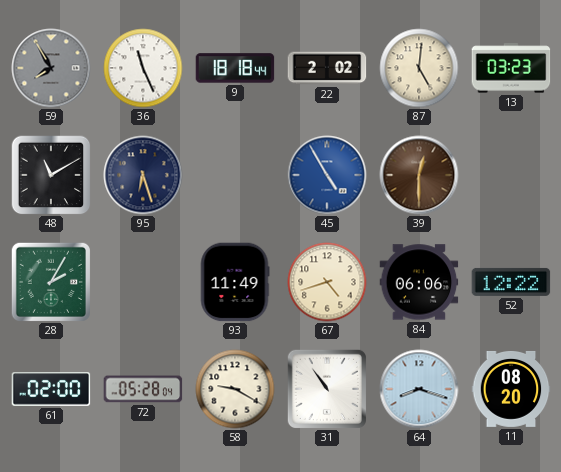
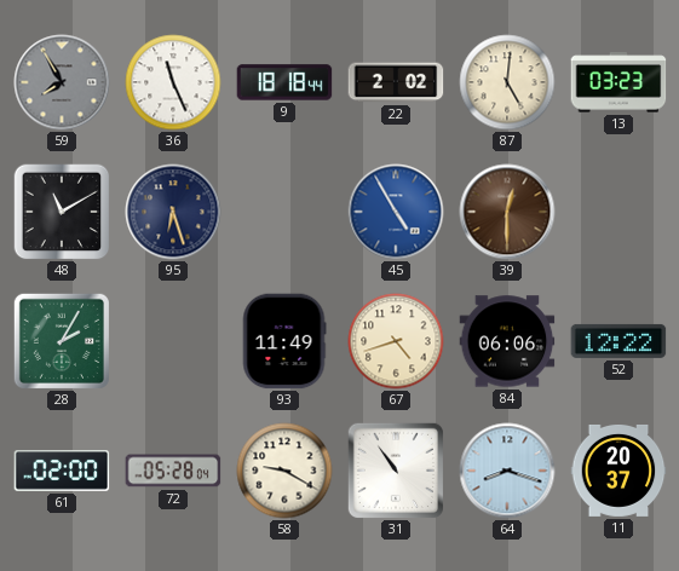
11: 08:20 -> 20:37
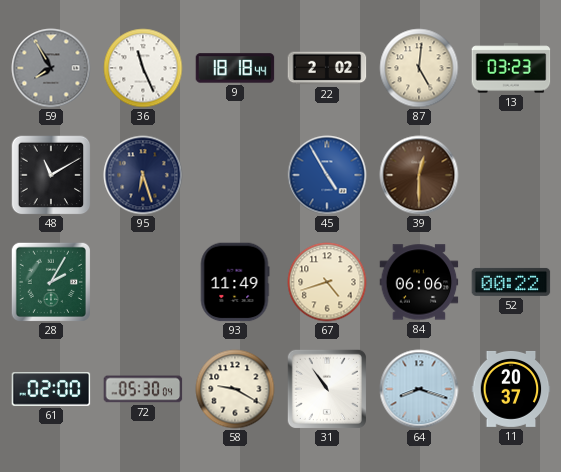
52: 12:22 -> 00:22
72: 05:28 -> 05:30
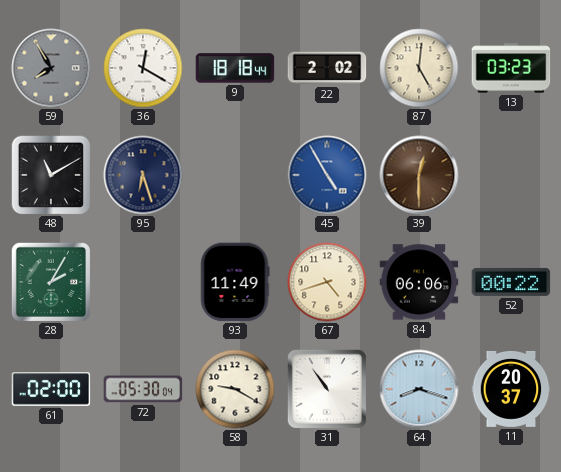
36: 11:26 -> 12:20
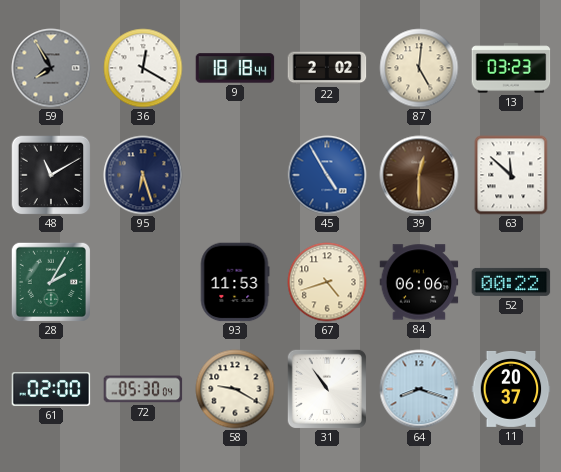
63: none -> 11:52
93: 11:49 -> 11:53
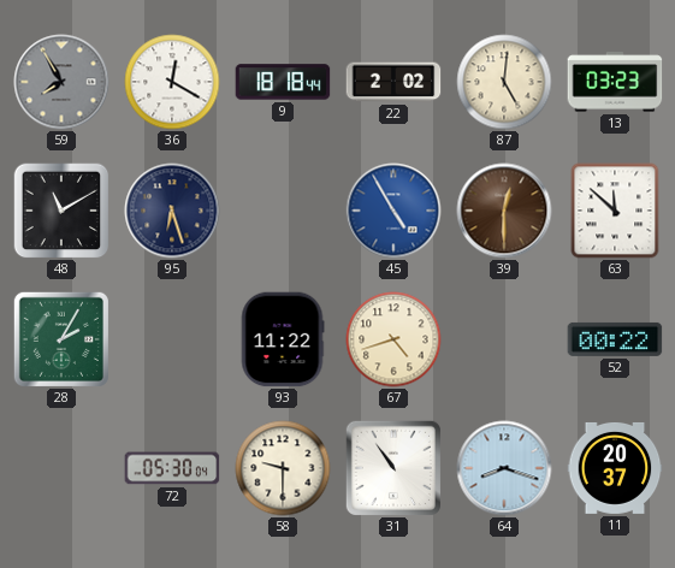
93: 11:53 -> 11:22
84: 06:06 -> none
61: 02:00 -> none
58: 9:20 -> 9:30
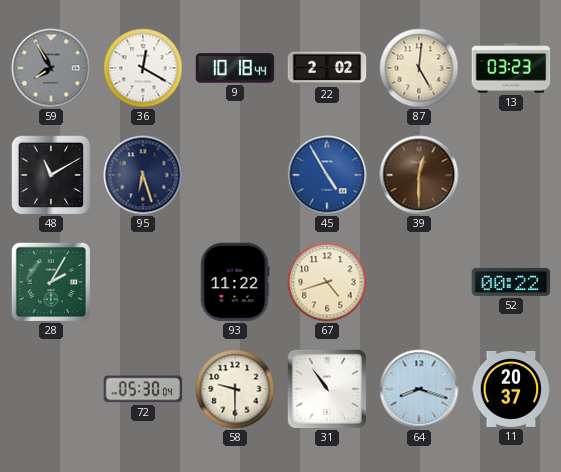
9: 18:18 -> 10:18
63: 11:52 -> none
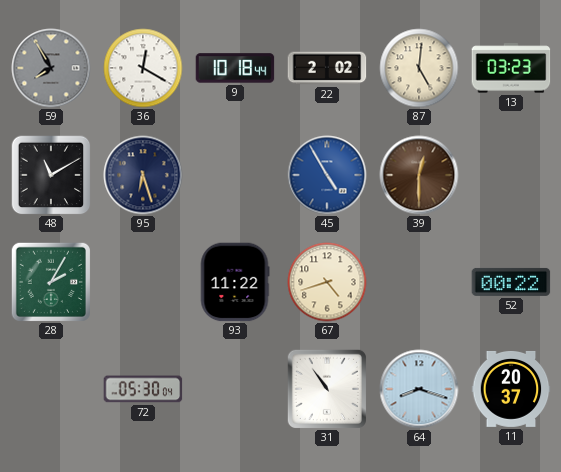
58: 9:30 -> none
